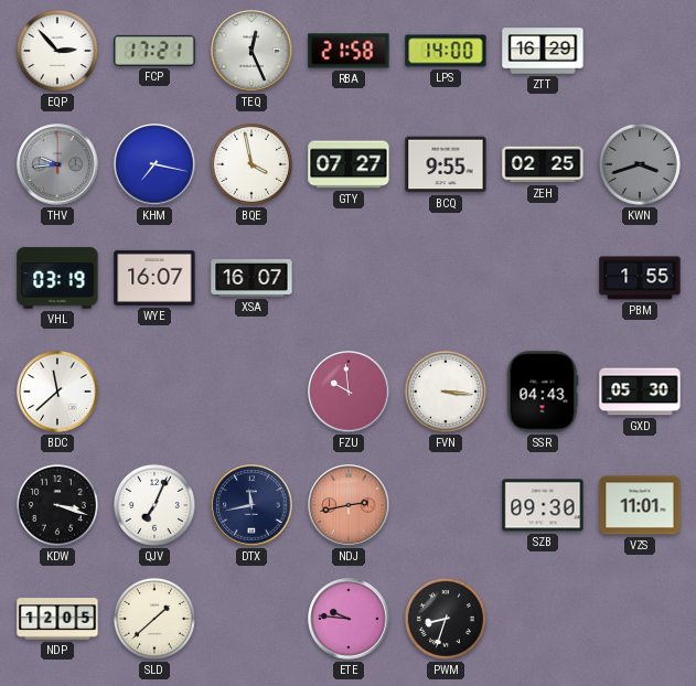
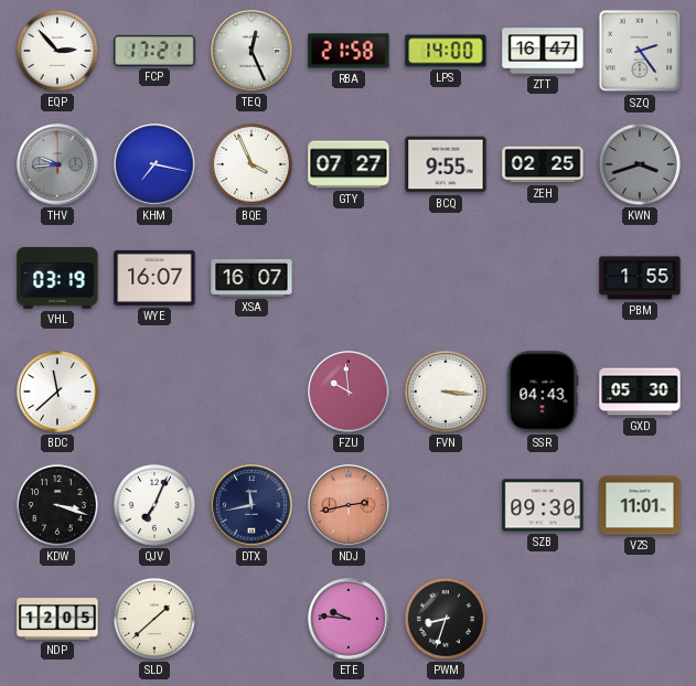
ZTT: 16:29 -> 16:47
SZQ: none -> 2:24
BQE: 3:58 -> 3:56
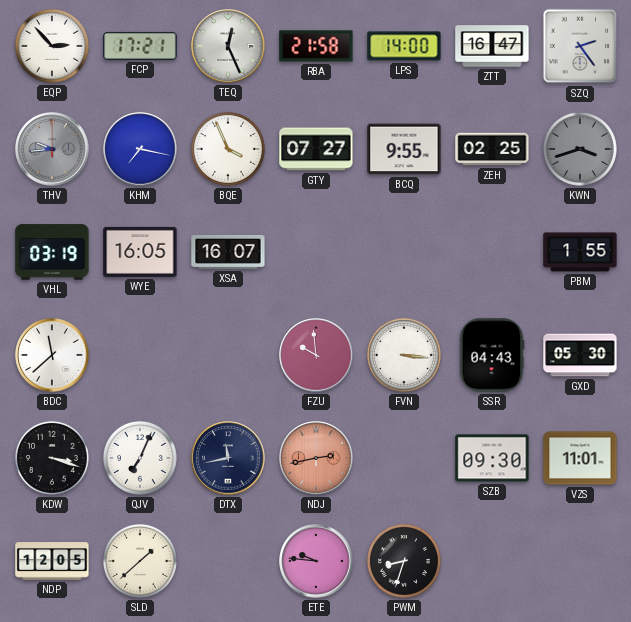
WYE: 16:07 -> 16:05
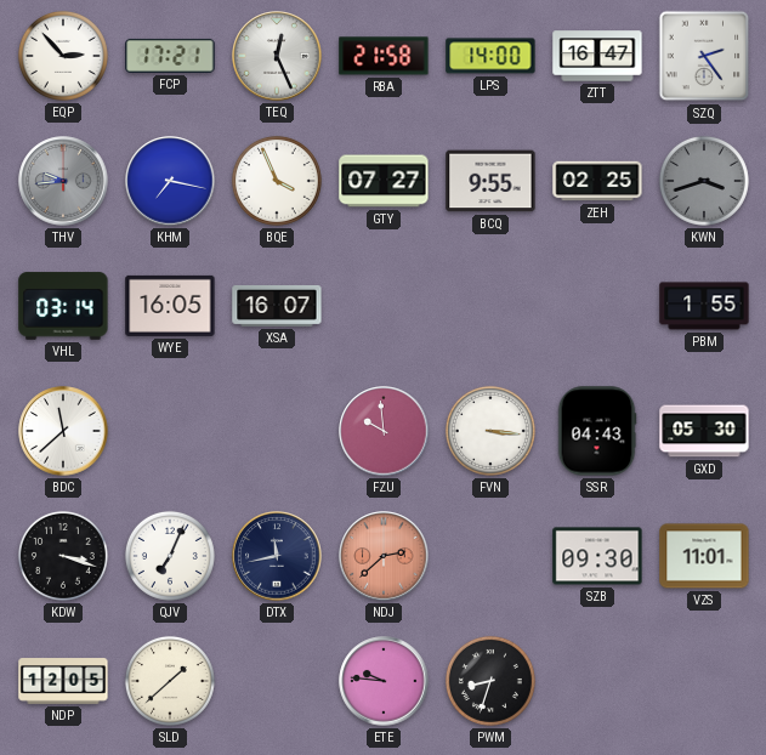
VHL: 03:19 -> 03:14
NDJ: 2:43 -> 2:38
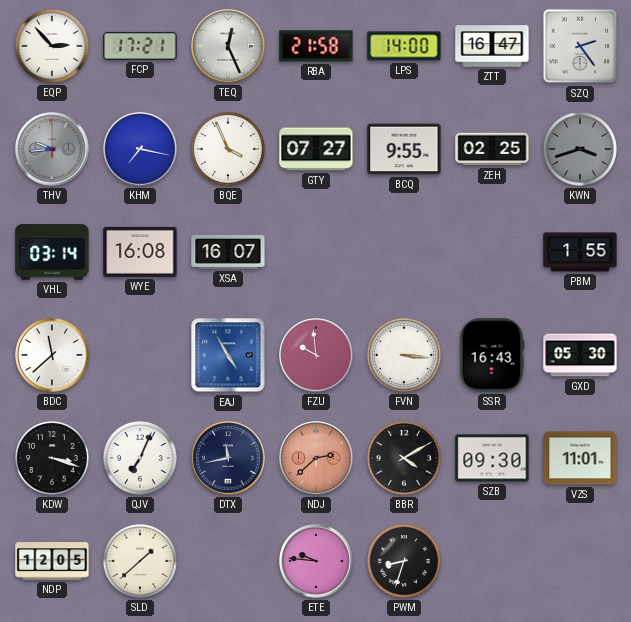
WYE: 16:05 -> 16:08
EAJ: none -> 4:55
SSR: 04:43 -> 16:43
BBR: none -> 4:10
